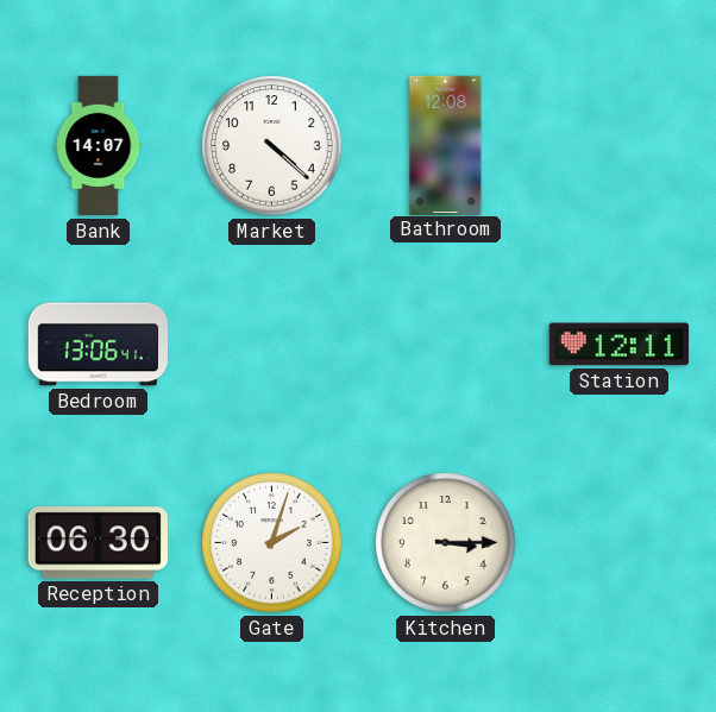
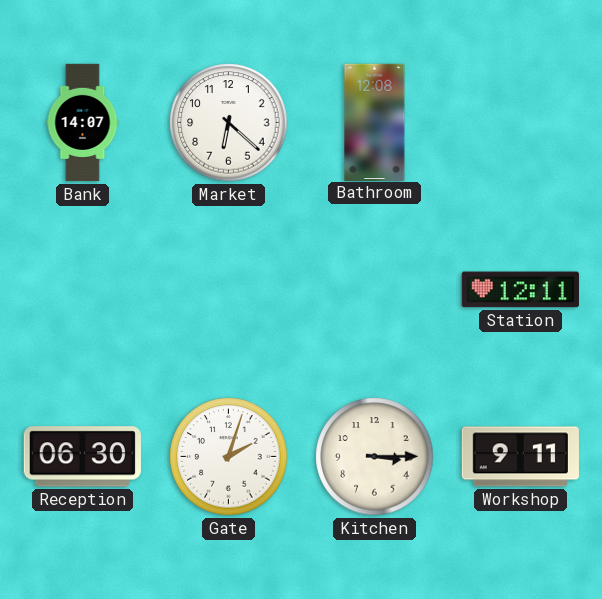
Market: 4:22 -> 6:22
Bedroom: 13:06 -> none
Workshop: none -> 9:11
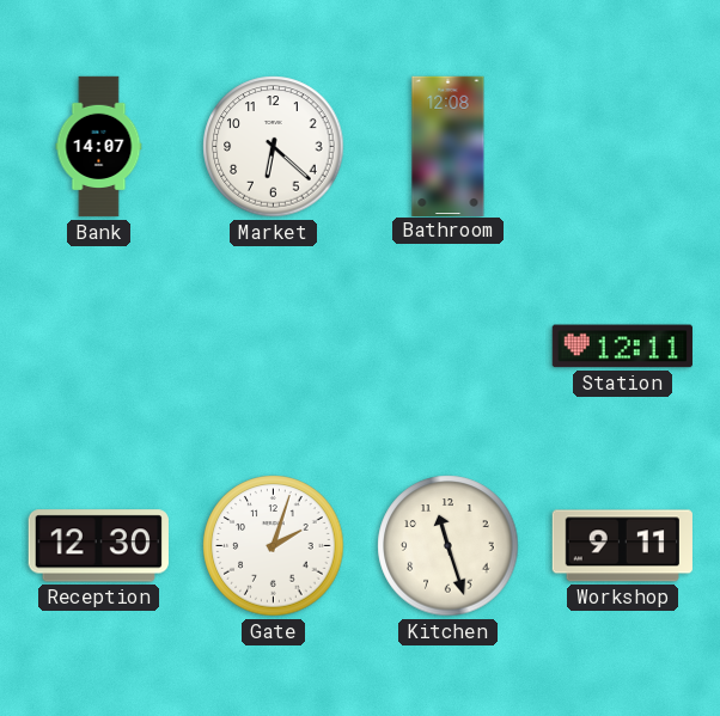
Reception: 06:30 -> 12:30
Kitchen: 3:15 -> 11:27
